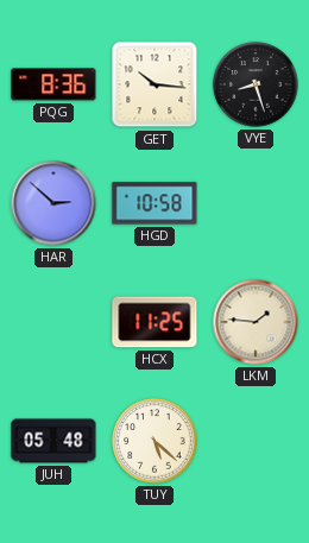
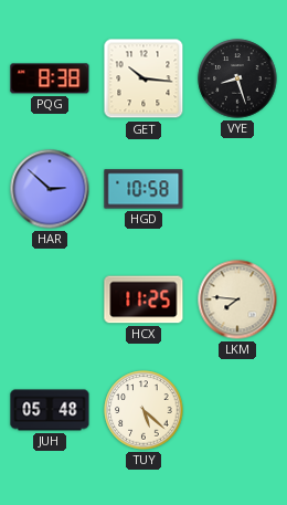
PQG: 8:36 -> 8:38
LKM: 1:46 -> 7:46
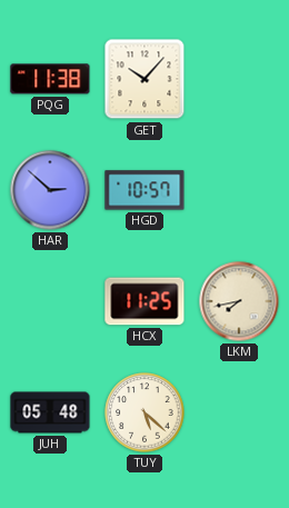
PQG: 8:38 -> 11:38
GET: 10:16 -> 10:07
VYE: 8:27 -> none
HGD: 10:58 -> 10:57
LKM: 7:46 -> 7:43
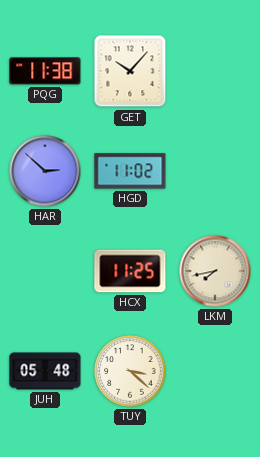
HGD: 10:57 -> 11:02
TUY: 5:22 -> 3:22
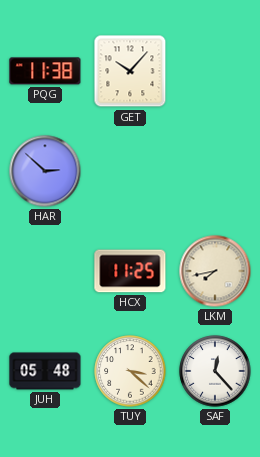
HGD: 11:02 -> none
SAF: none -> 12:23
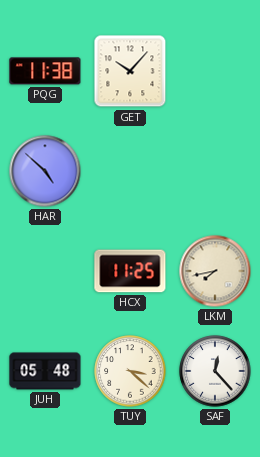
HAR: 2:52 -> 4:52
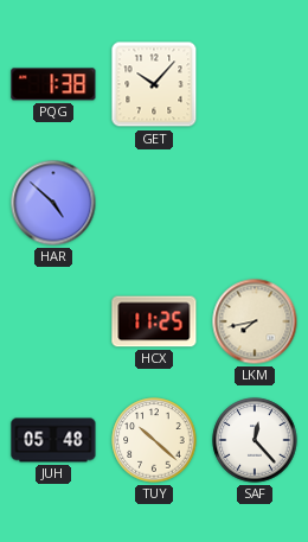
PQG: 11:38 -> 1:38
TUY: 3:22 -> 10:22
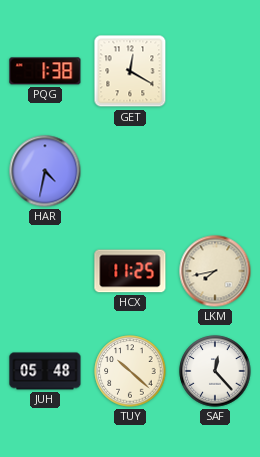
GET: 10:07 -> 12:20
HAR: 4:52 -> 4:32
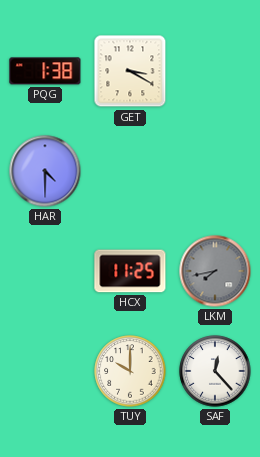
GET: 12:20 -> 3:20
HAR: 4:32 -> 4:30
LKM dial: cream -> grey
JUH: 05:48 -> none
TUY: 10:22 -> 10:00
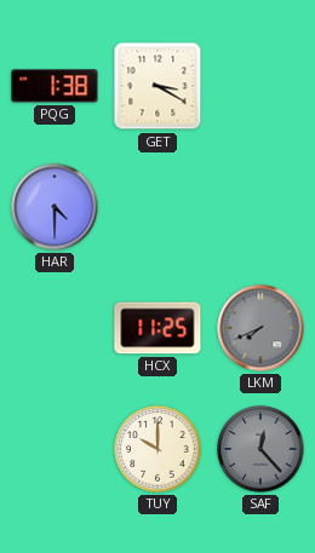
LKM: 7:43 -> 7:41
SAF dial: white -> grey
